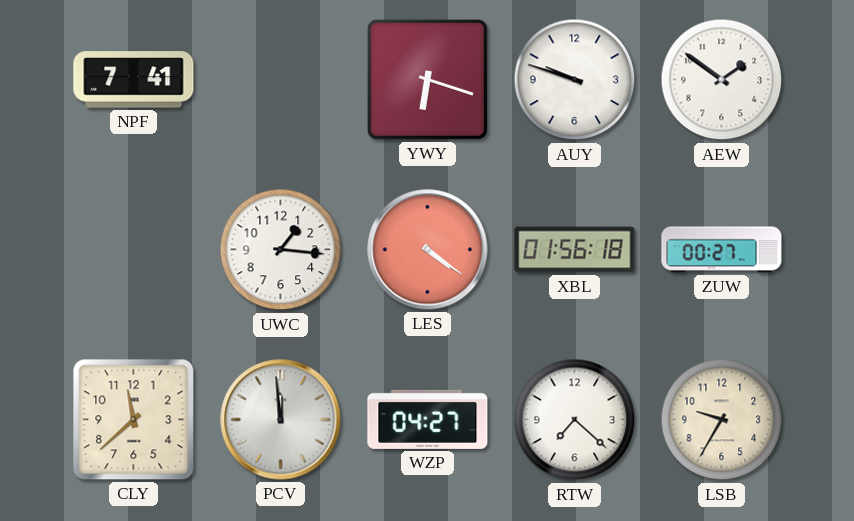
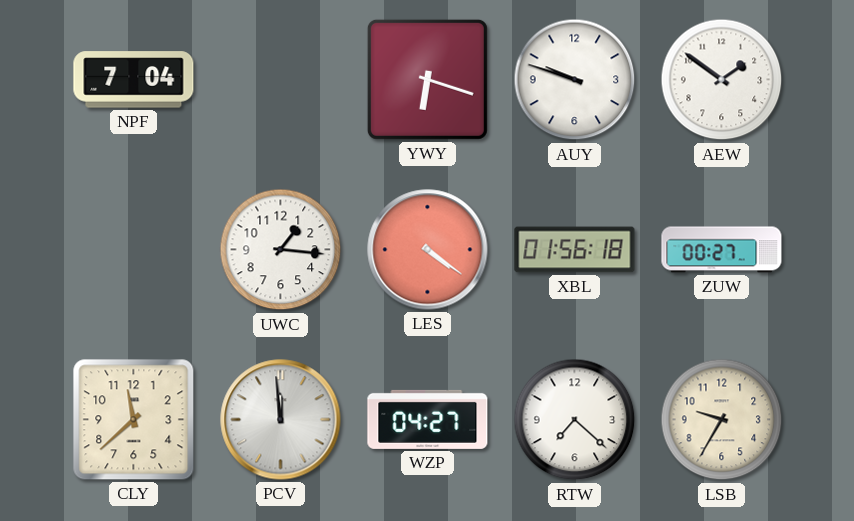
NPF: 7:41 -> 7:04
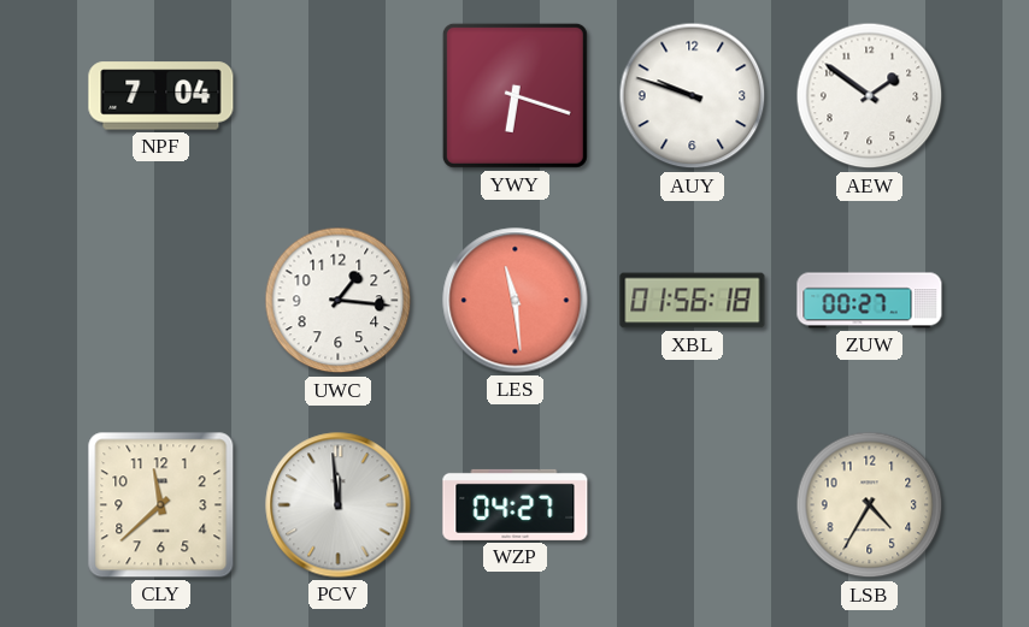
LES: 4:21 -> 11:29
RTW: 7:22 -> none
LSB: 9:35 -> 4:35
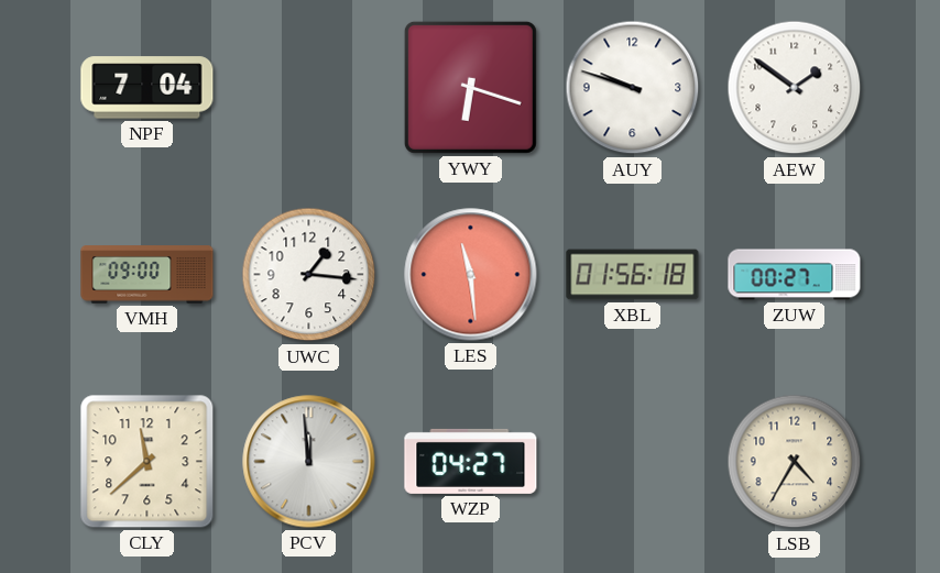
VMH: none -> 09:00
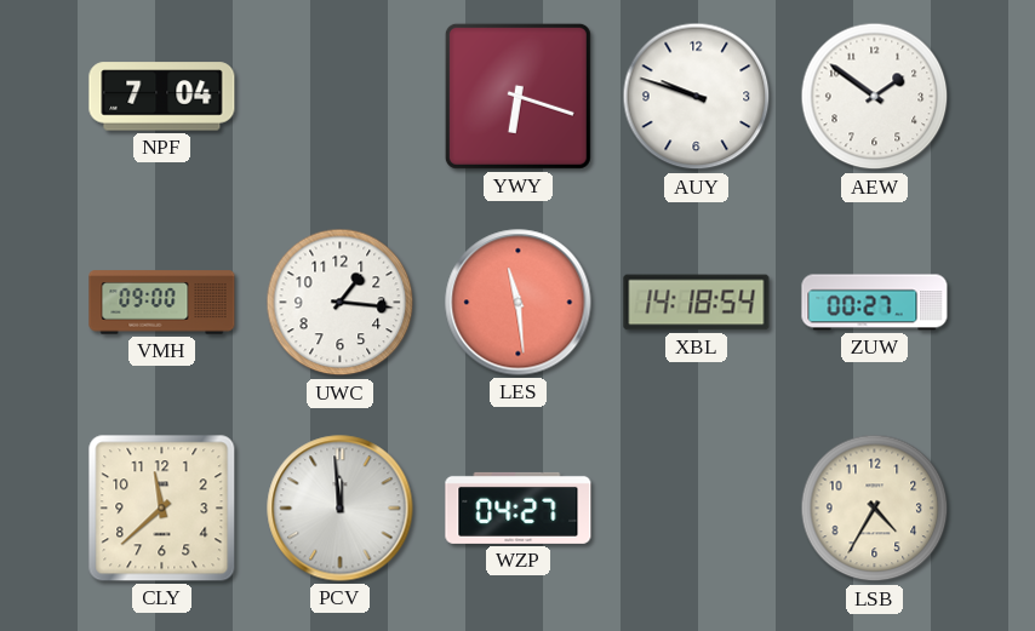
XBL: 01:56 -> 14:18
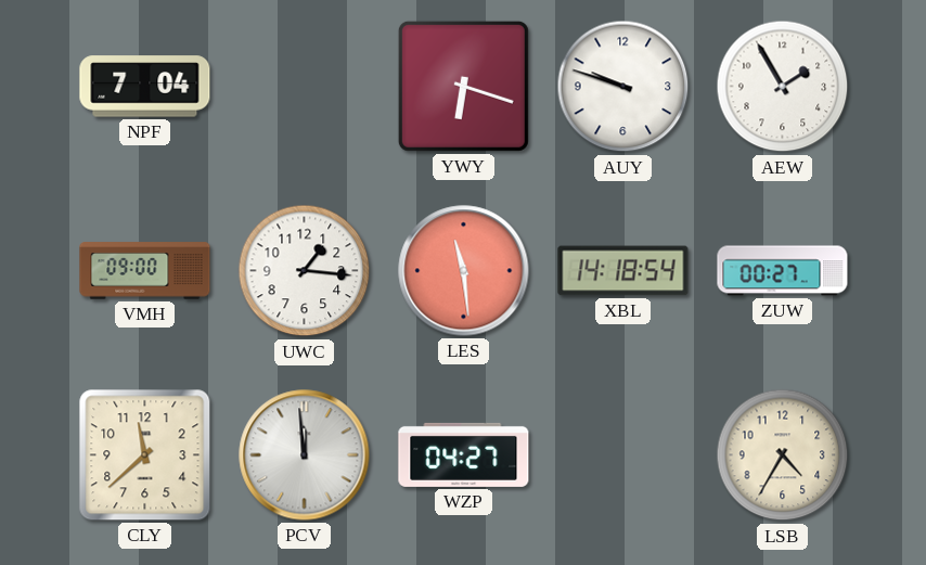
AEW: 1:51 -> 1:55
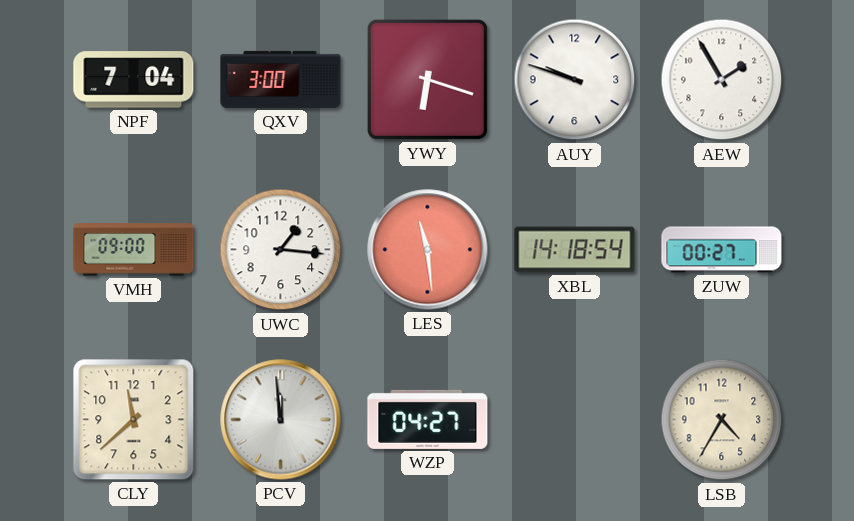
QXV: none -> 3:00
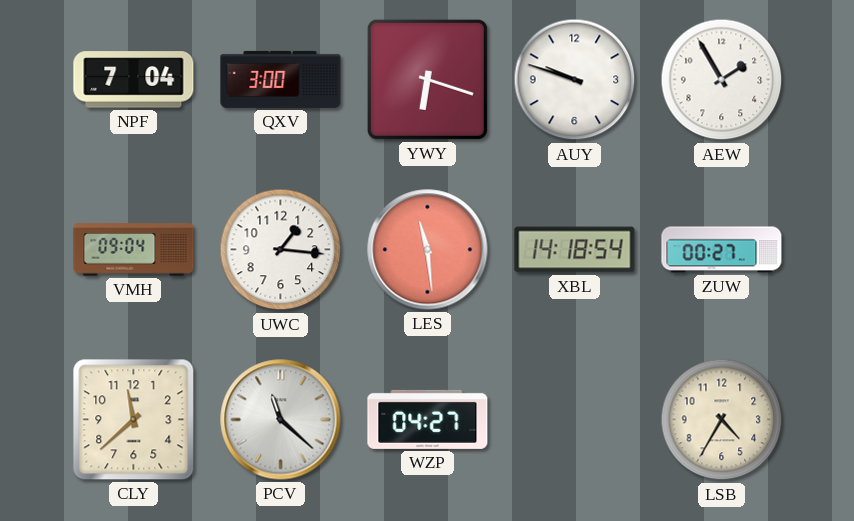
VMH: 09:00 -> 09:04
PCV: 11:59 -> 11:22
